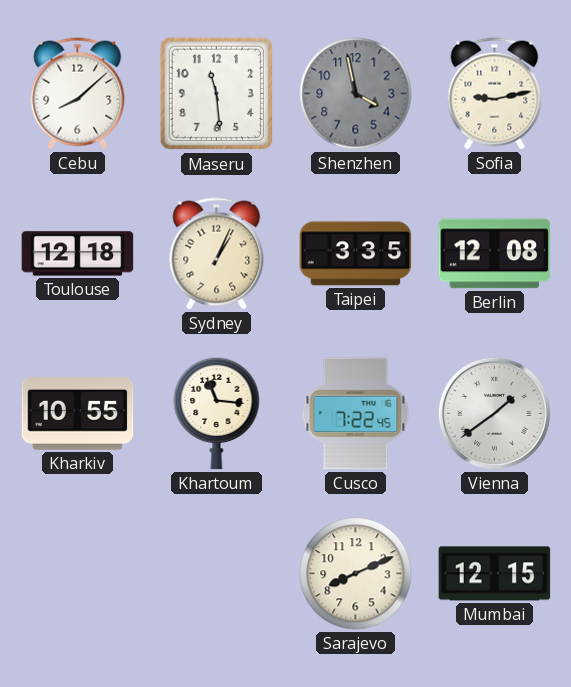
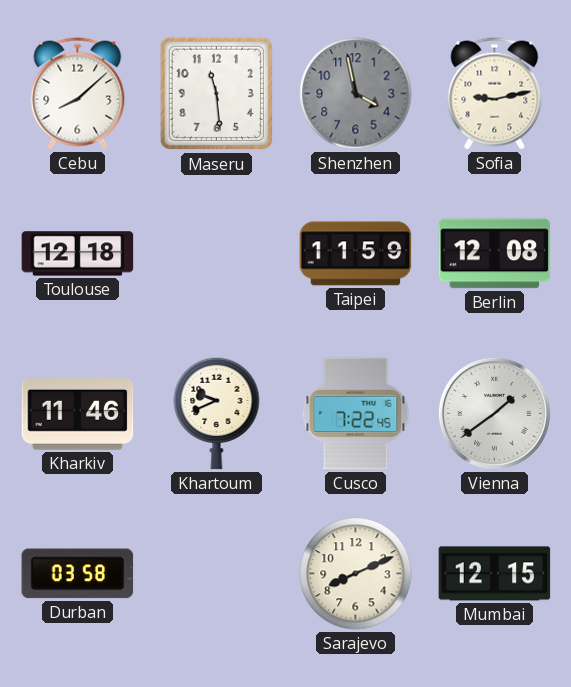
Sydney: 1:04 -> none
Taipei: 3:35 -> 11:59
Kharkiv: 10:55 -> 11:46
Khartoum: 11:16 -> 9:41
Durban: none -> 03:58
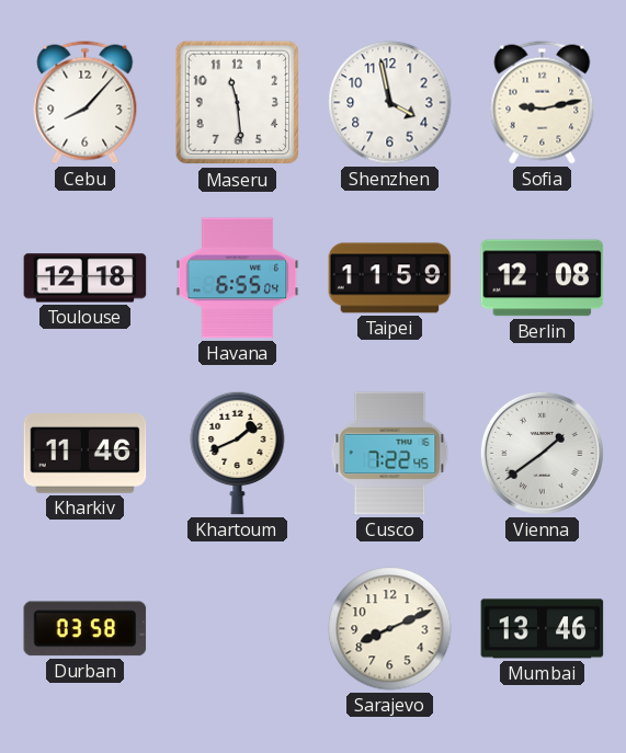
Cebu: 8:08 -> 8:07
Shenzhen dial: grey -> white
Havana: none -> 6:55
Khartoum: 9:41 -> 1:41
Mumbai: 12:15 -> 13:46
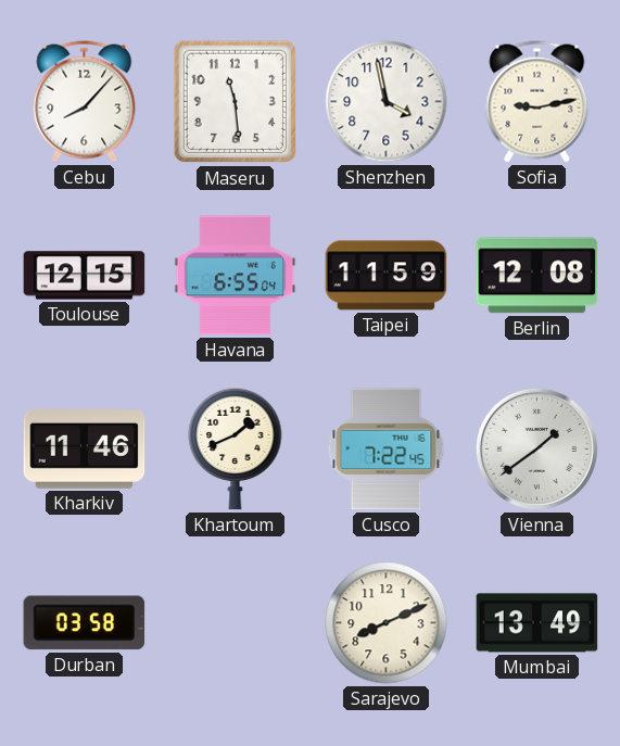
Toulouse: 12:18 -> 12:15
Mumbai: 13:46 -> 13:49
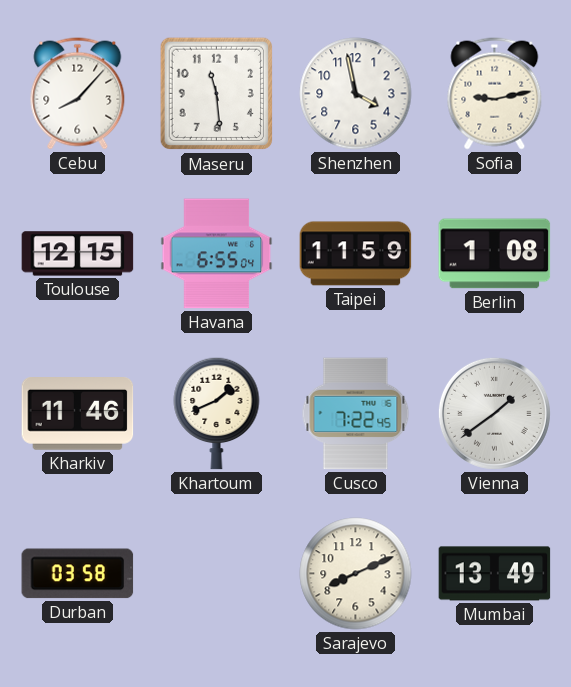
Berlin: 12:08 -> 1:08
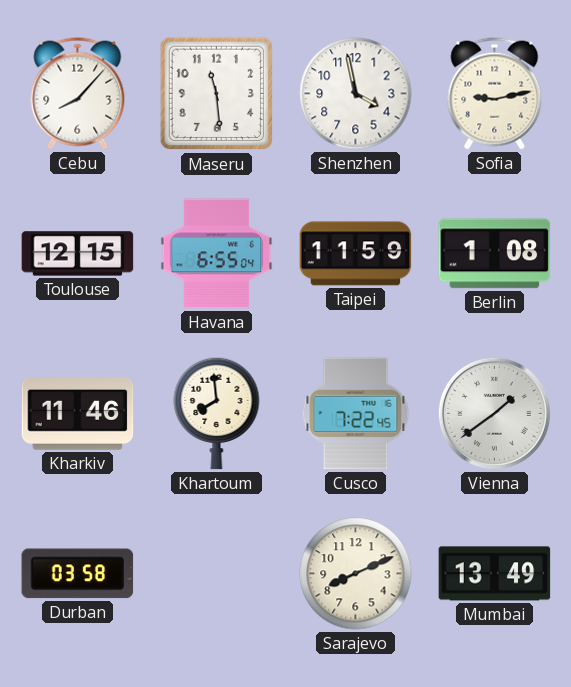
Khartoum: 1:41 -> 7:59
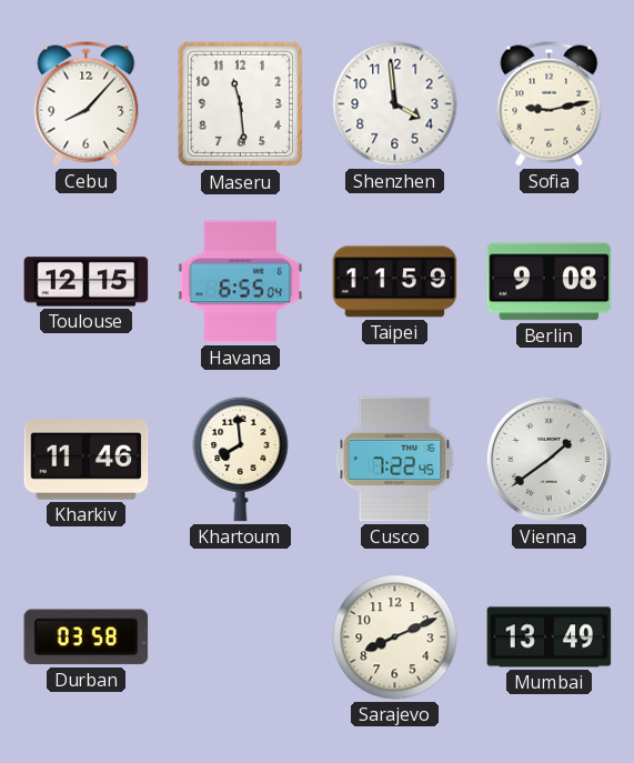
Shenzhen: 3:58 -> 3:59
Berlin: 1:08 -> 9:08
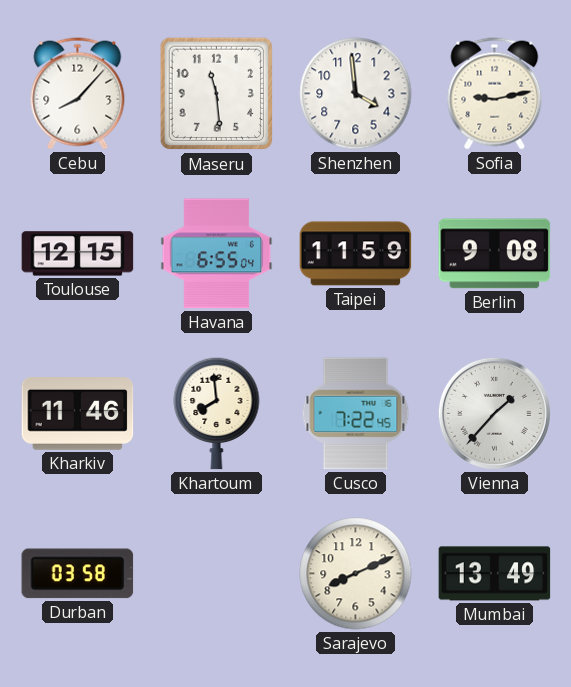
Vienna: 1:39 -> 1:37
